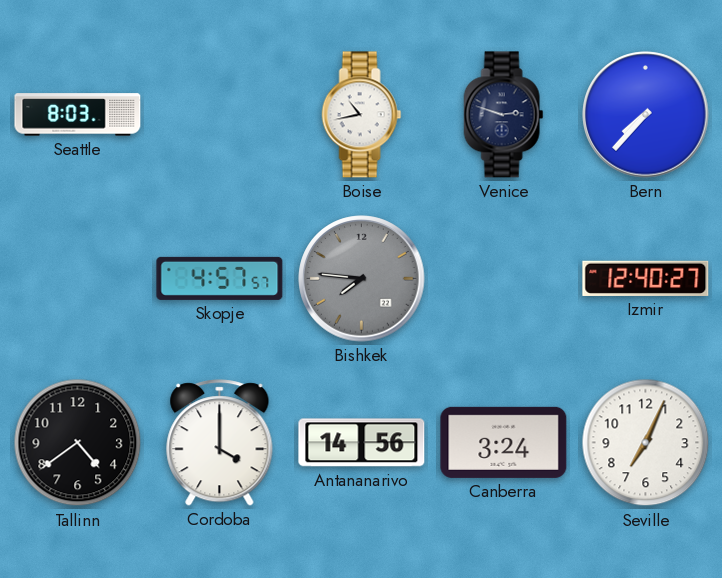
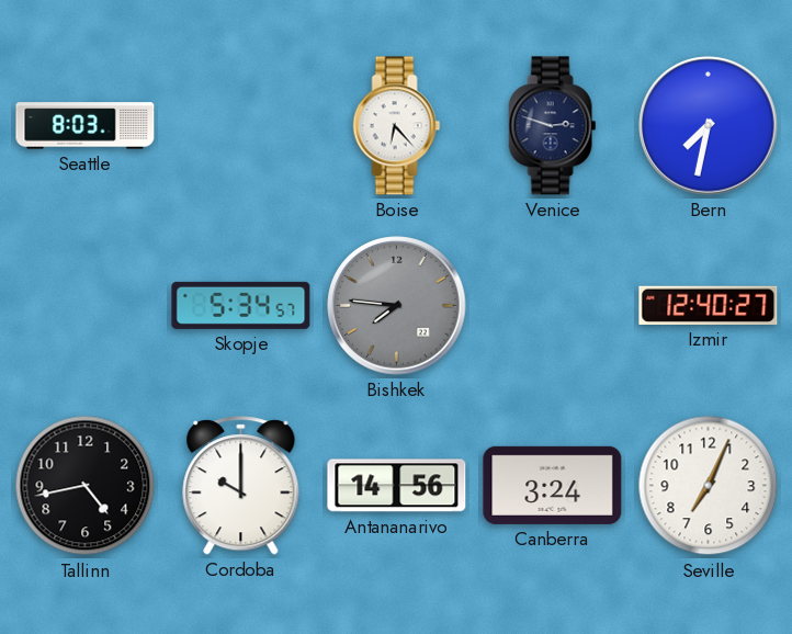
Boise: 10:43 -> 6:23
Bern: 7:37 -> 7:32
Skopje: 4:57 -> 5:34
Tallinn: 4:39 -> 4:43
Cordoba: 4:00 -> 10:00
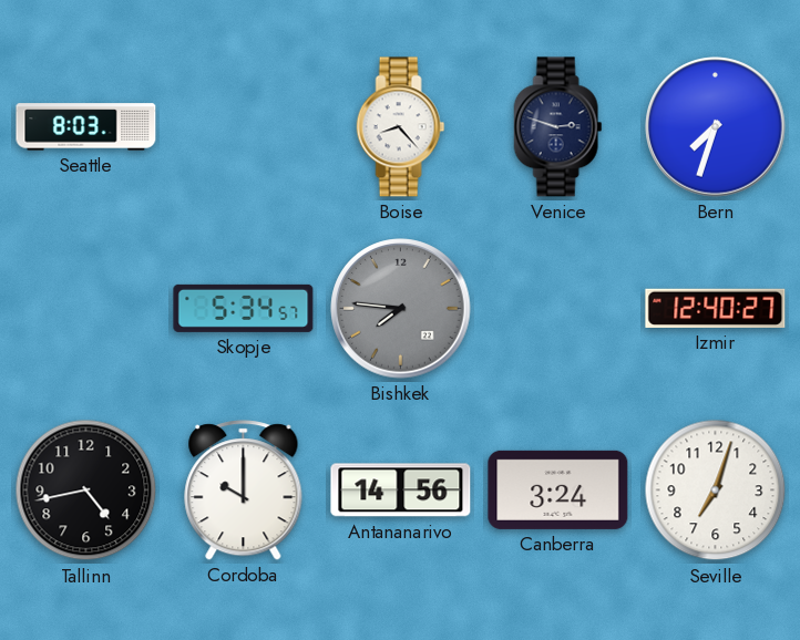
Boise: 6:23 -> 8:23
Bern: 7:32 -> 7:33
Seville: 7:04 -> 7:03
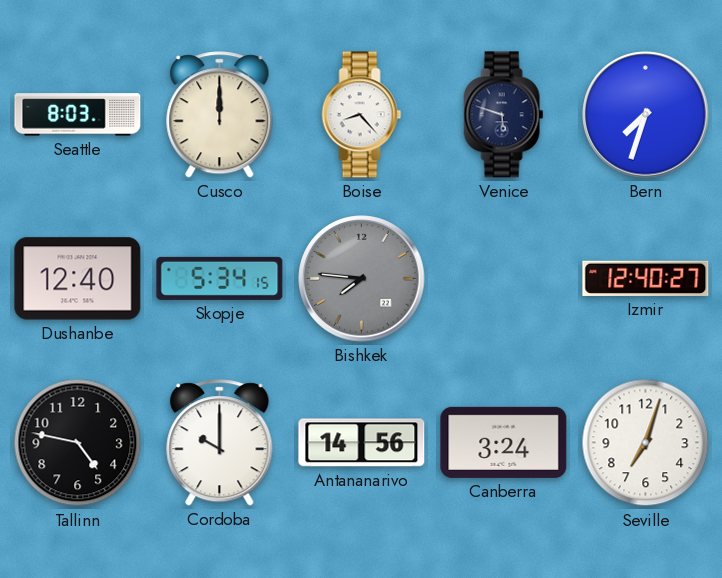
Cusco: none -> 12:00
Venice: 2:48 -> 5:48
Dushanbe: none -> 12:40
Skopje: 5:34:57 -> 5:34:15
Tallinn: 4:43 -> 4:47
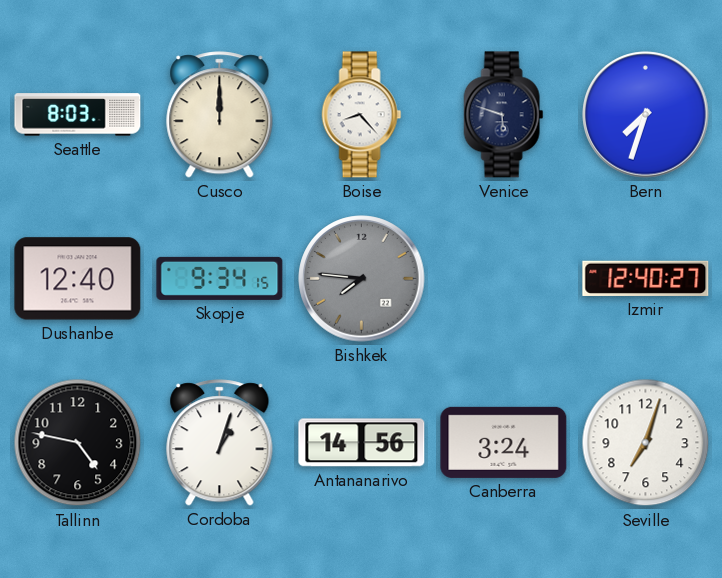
Skopje: 5:34 -> 9:34
Cordoba: 10:00 -> 1:03
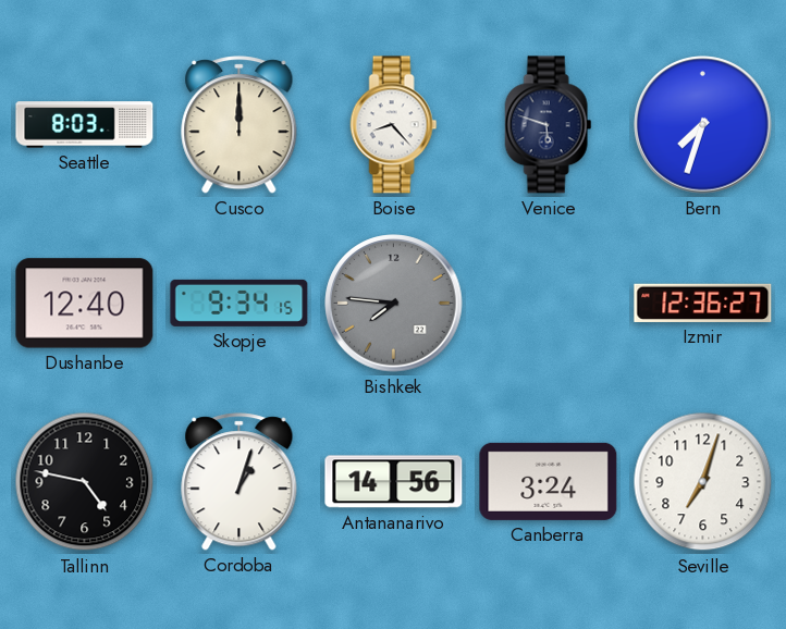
Izmir: 12:40 -> 12:36
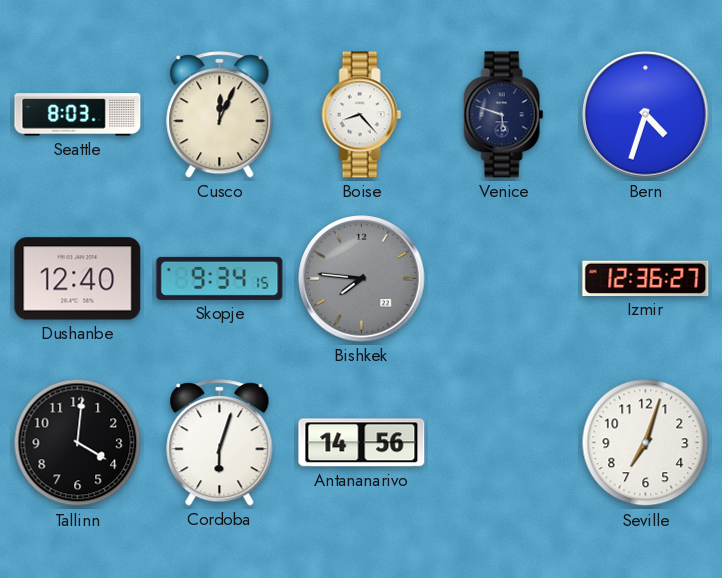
Cusco: 12:00 -> 12:04
Bern: 7:33 -> 4:33
Tallinn: 4:47 -> 4:01
Cordoba: 1:03 -> 6:03
Canberra: 3:24 -> none
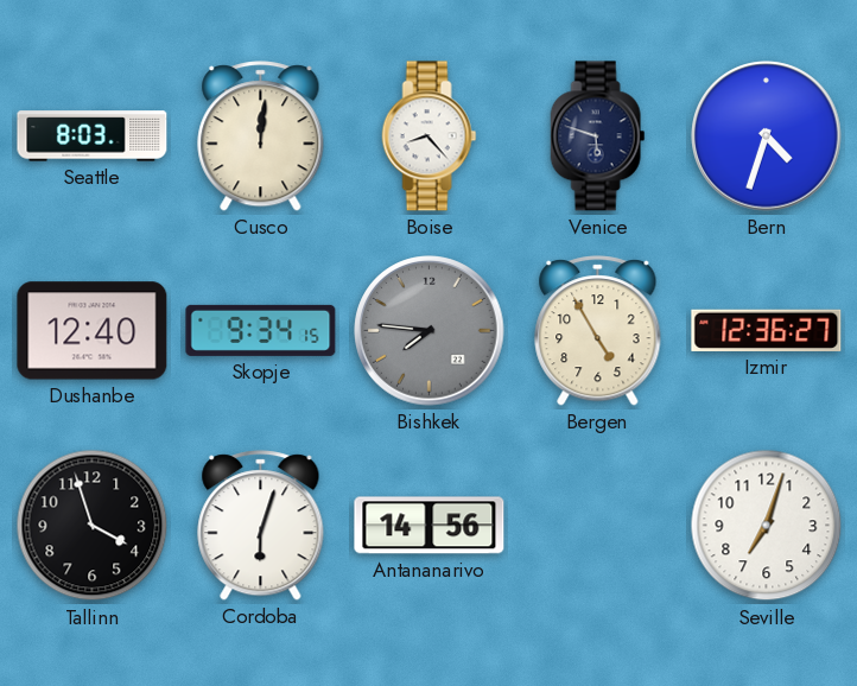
Cusco: 12:04 -> 12:01
Bergen: none -> 4:55
Tallinn: 4:01 -> 3:57
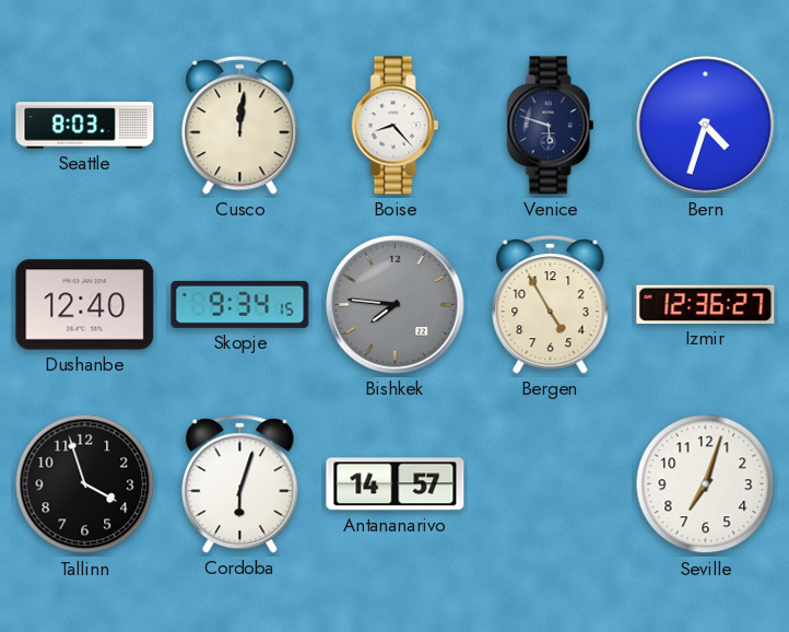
Antananarivo: 14:56 -> 14:57
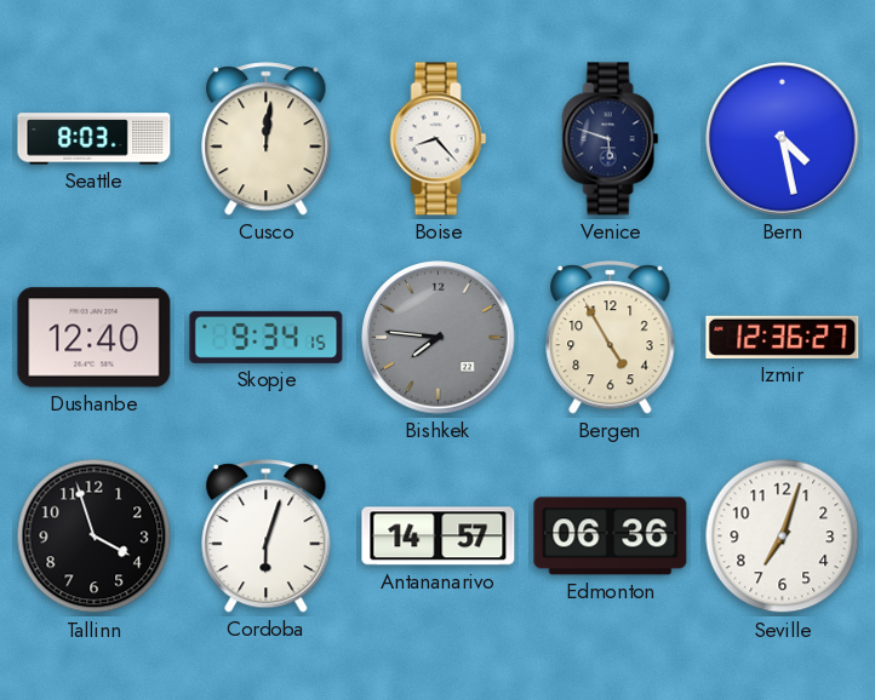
Bern: 4:33 -> 4:28
Edmonton: none -> 06:36
